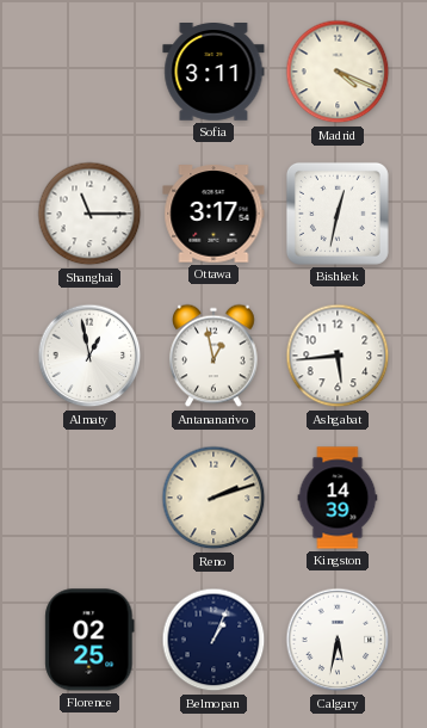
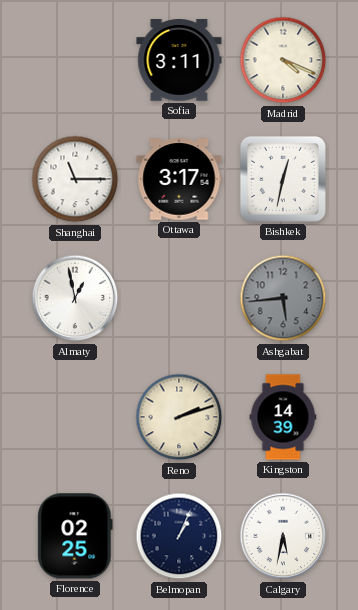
Antananarivo: 12:58 -> none
Ashgabat dial: white -> grey
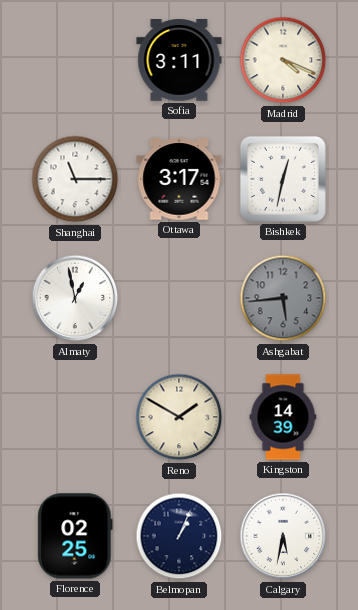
Reno: 2:12 -> 1:50
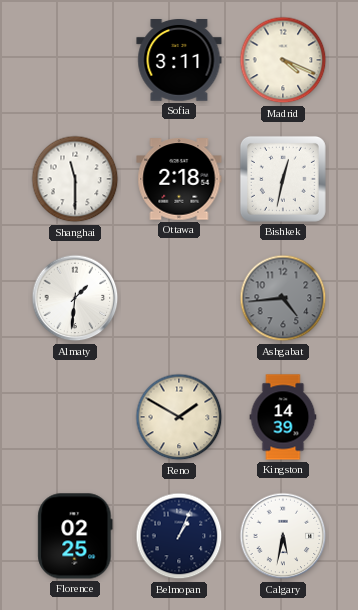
Shanghai: 11:15 -> 11:30
Ottawa: 3:17 -> 2:18
Almaty: 12:58 -> 1:31
Ashgabat: 5:44 -> 4:44
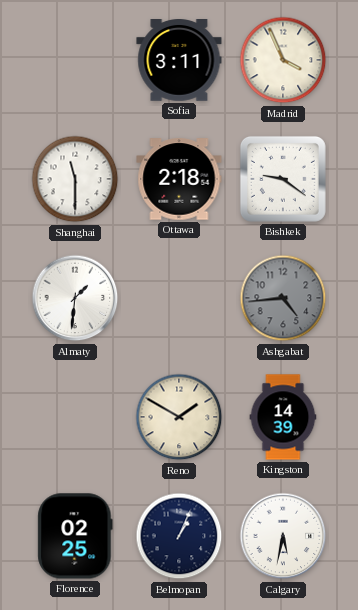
Madrid: 4:19 -> 3:56
Bishkek: 12:32 -> 9:21
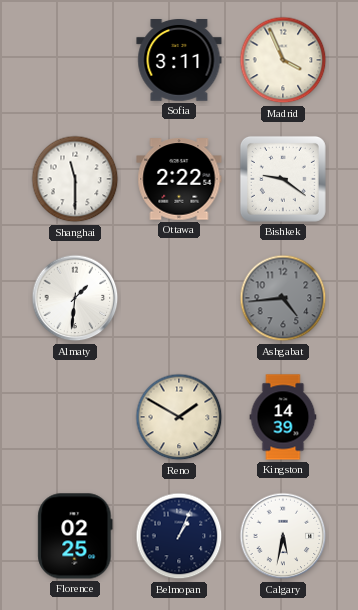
Ottawa: 2:18 -> 2:22
